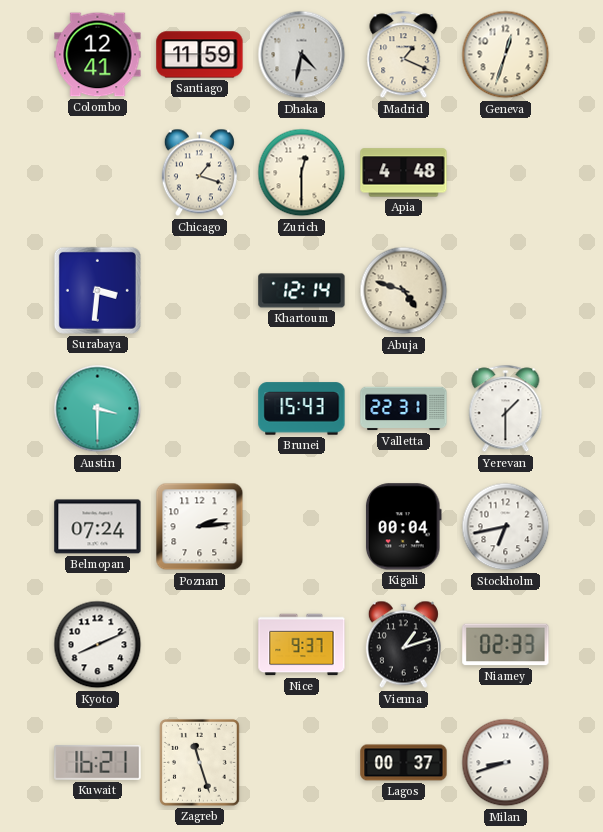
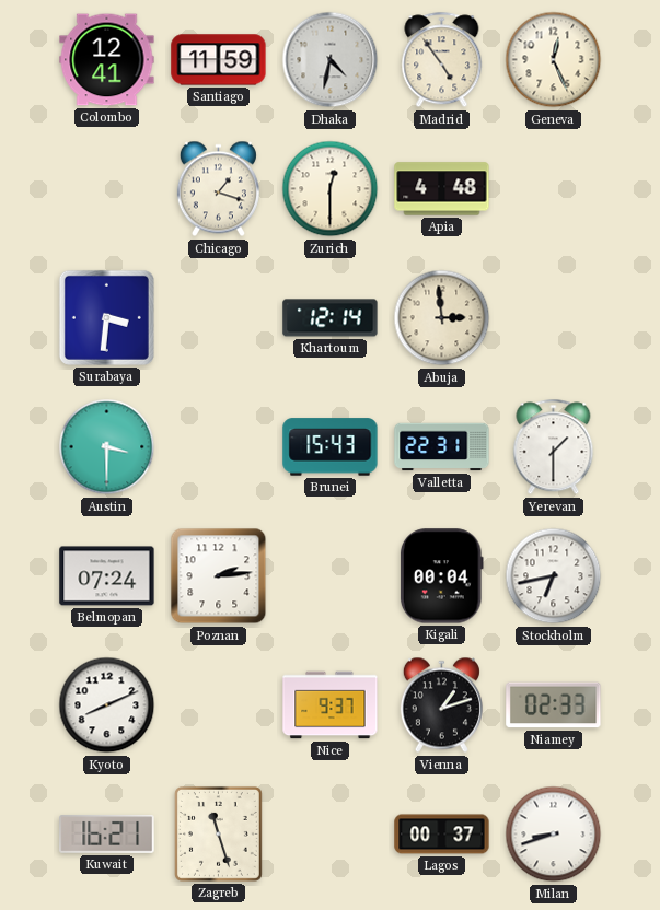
Madrid: 1:19 -> 4:54
Geneva: 12:33 -> 12:26
Abuja: 4:48 -> 2:59
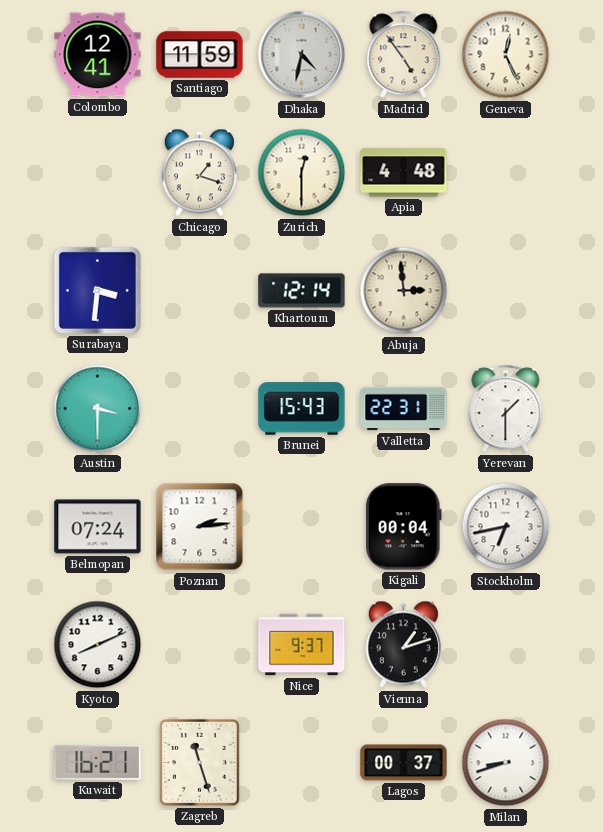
Niamey: 02:33 -> none
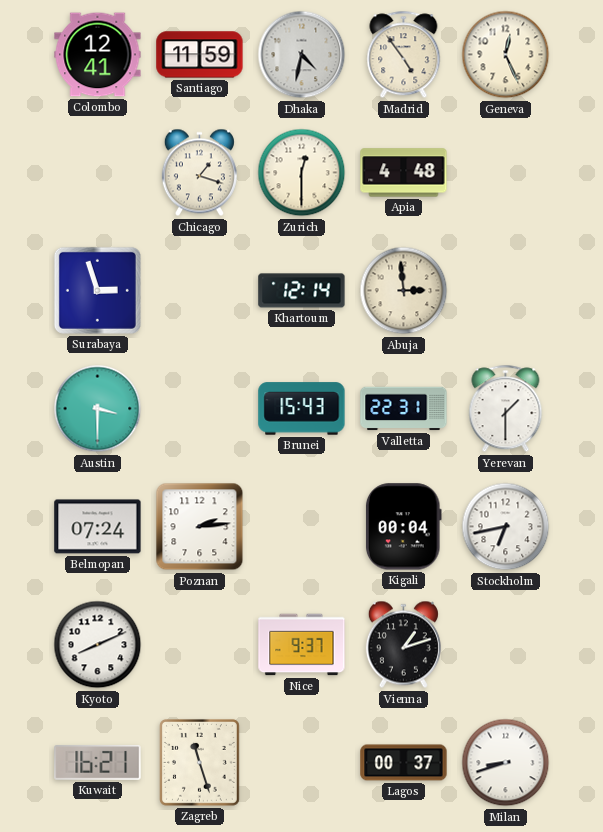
Surabaya: 3:31 -> 2:57
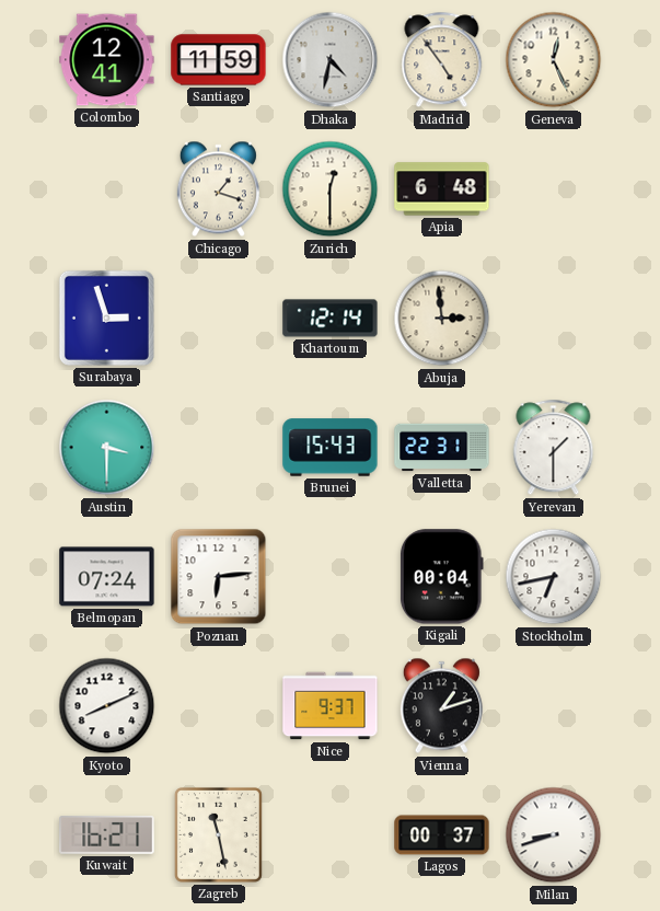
Apia: 4:48 -> 6:48
Poznan: 2:14 -> 6:14
Zagreb: 11:27 -> 11:28
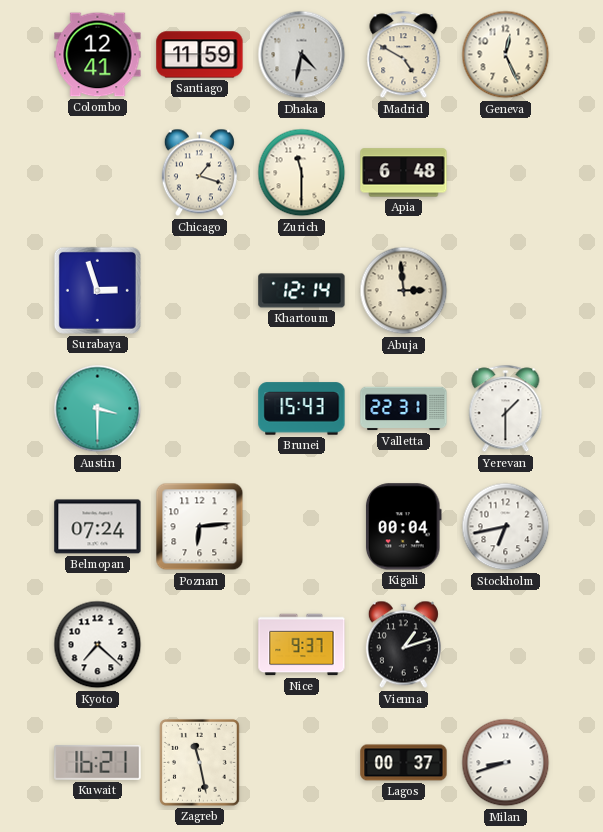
Madrid: 4:54 -> 4:50
Zurich: 12:30 -> 11:30
Kyoto: 8:11 -> 7:22
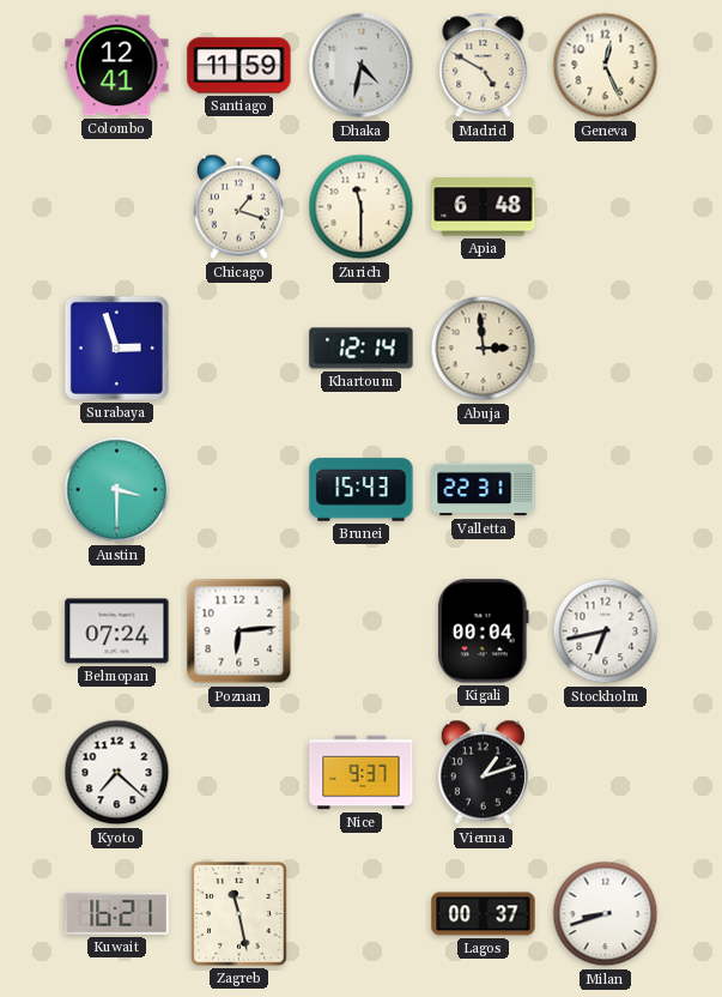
Yerevan: 1:30 -> none
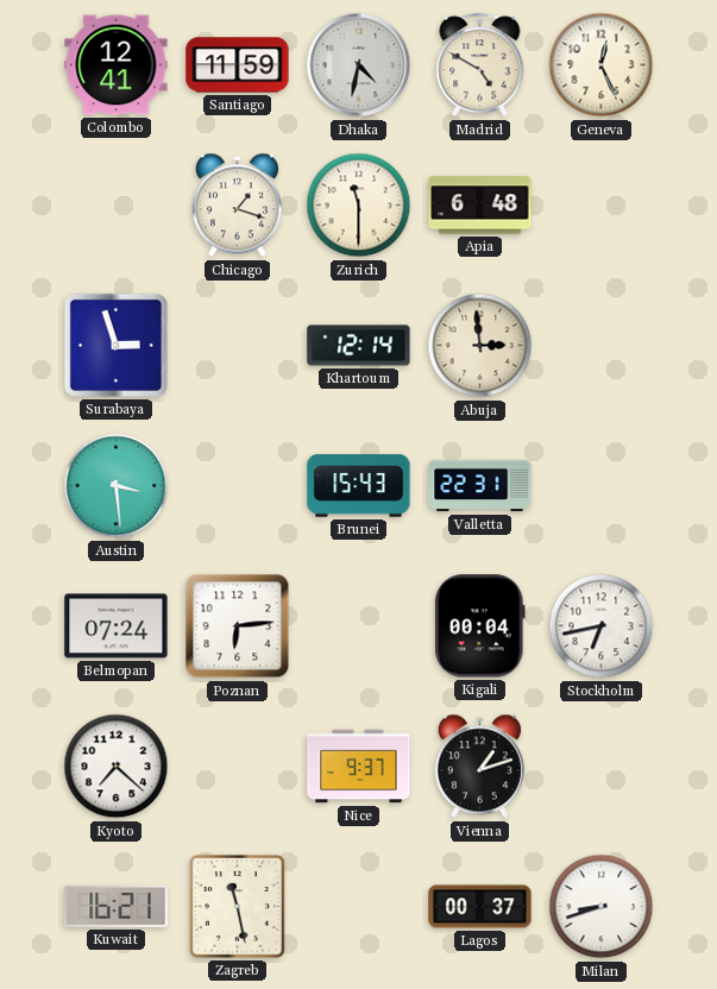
Austin: 3:30 -> 3:29
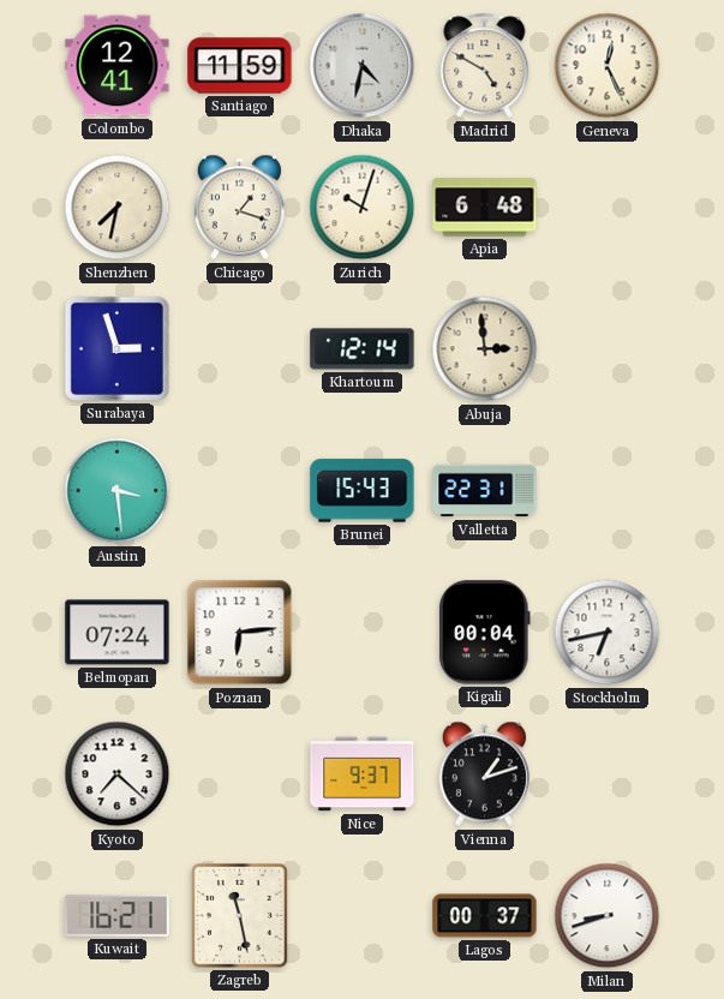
Shenzhen: none -> 7:32
Zurich: 11:30 -> 10:03
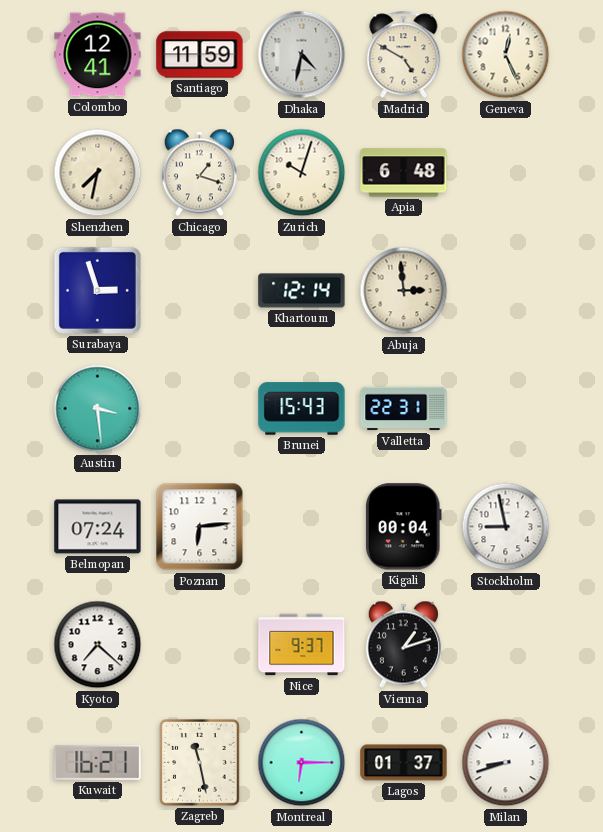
Stockholm: 6:43 -> 8:58
Montreal: none -> 6:15
Lagos: 00:37 -> 01:37
